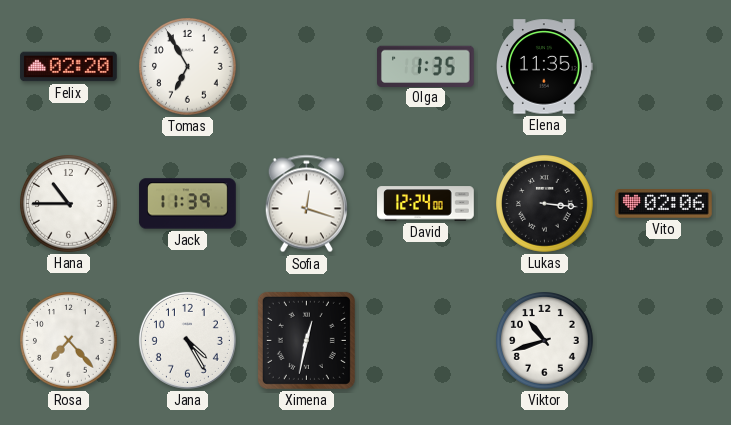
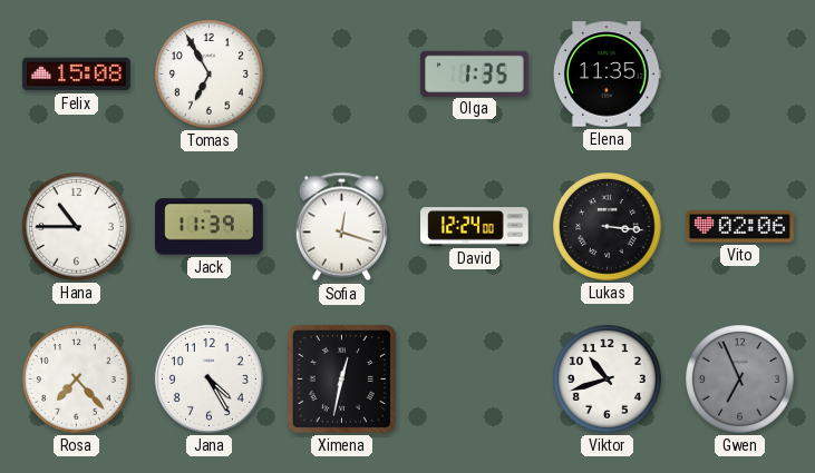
Felix: 02:20 -> 15:08
Gwen: none -> 6:56
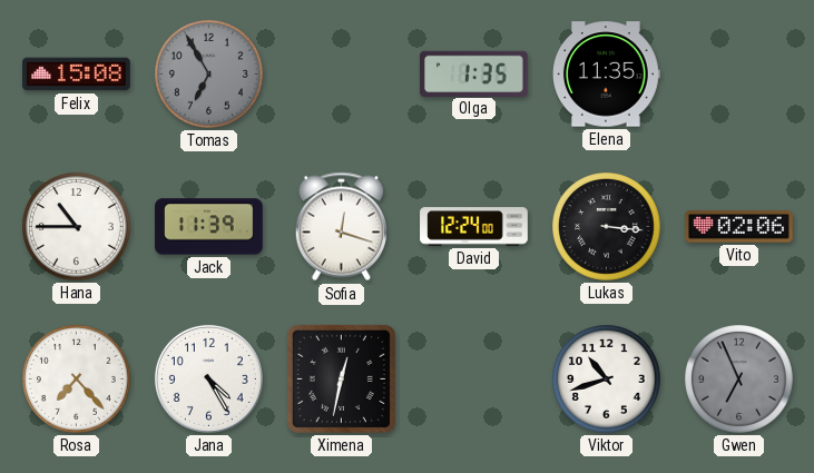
Tomas dial: white -> grey
